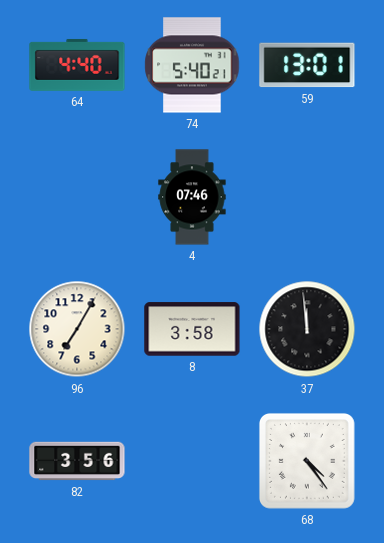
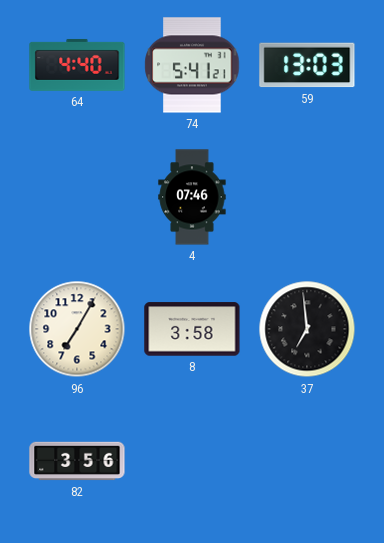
74: 5:40 -> 5:41
59: 13:01 -> 13:03
37: 11:59 -> 6:59
68: 4:24 -> none
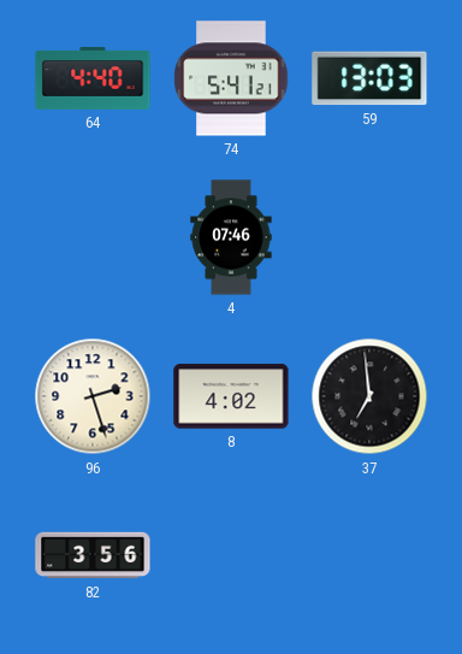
96: 7:05 -> 2:27
8: 3:58 -> 4:02
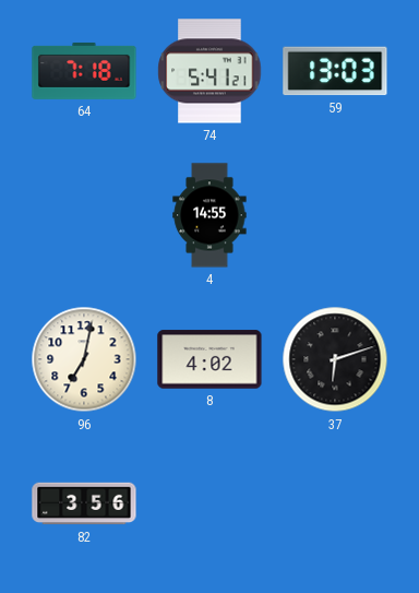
64: 4:40 -> 7:18
4: 07:46 -> 14:55
96: 2:27 -> 7:02
37: 6:59 -> 6:12
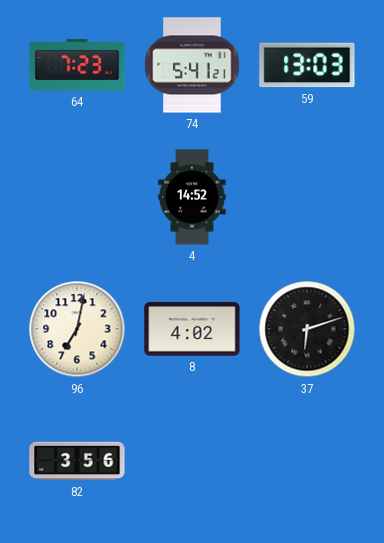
64: 7:18 -> 7:23
4: 14:55 -> 14:52
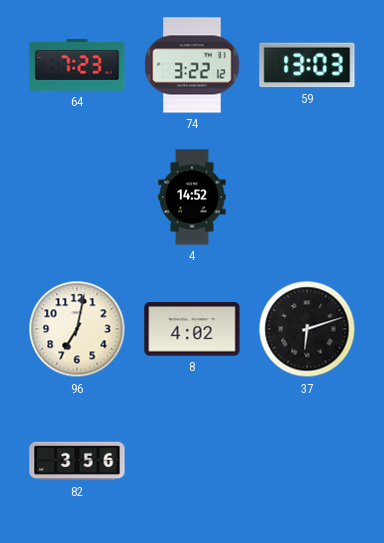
74: 5:41 -> 3:22
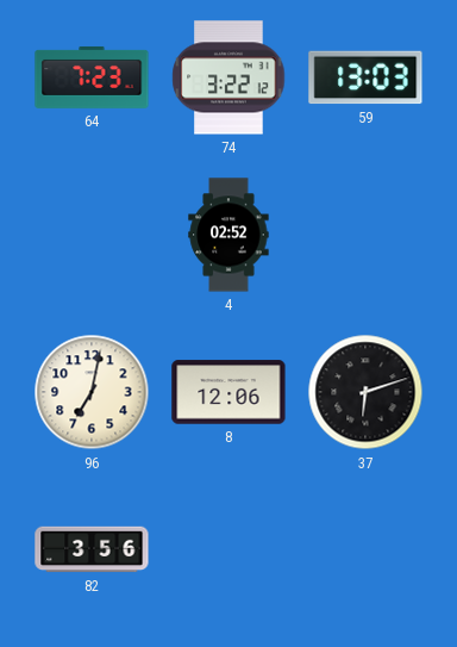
4: 14:52 -> 02:52
8: 4:02 -> 12:06
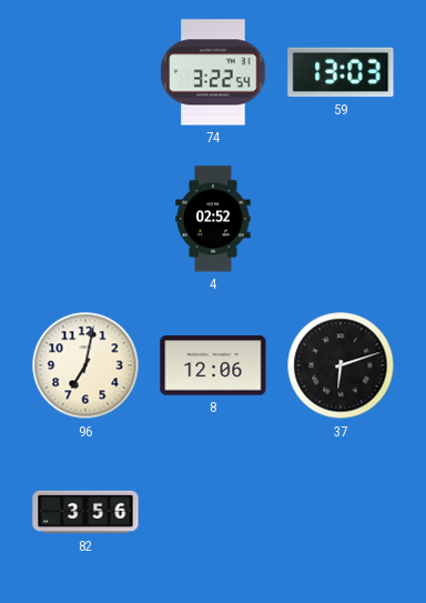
64: 7:23 -> none
74: 3:22:12 -> 3:22:54
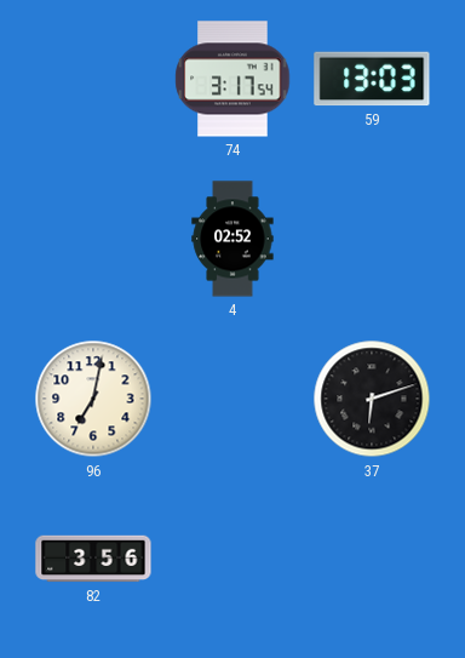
74: 3:22 -> 3:17
8: 12:06 -> none
